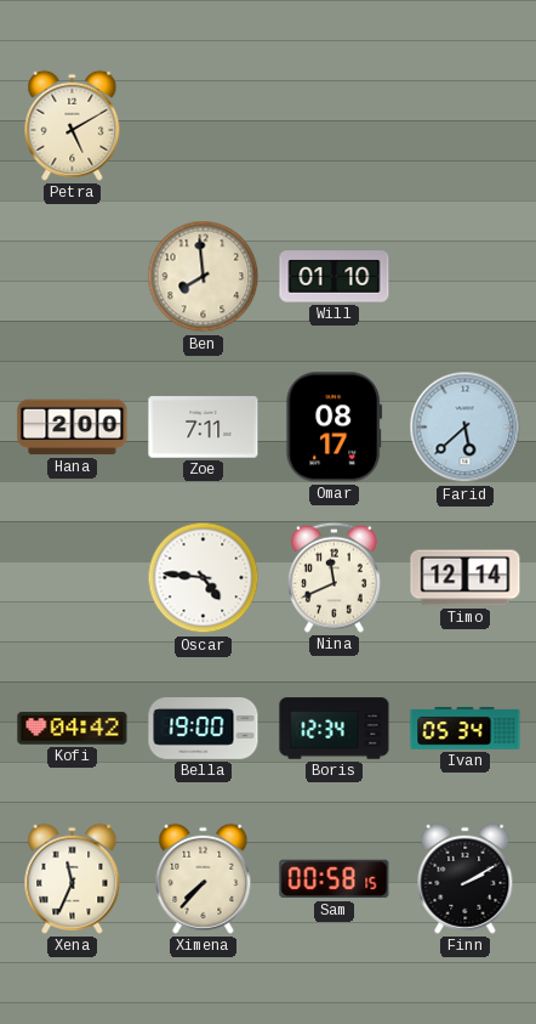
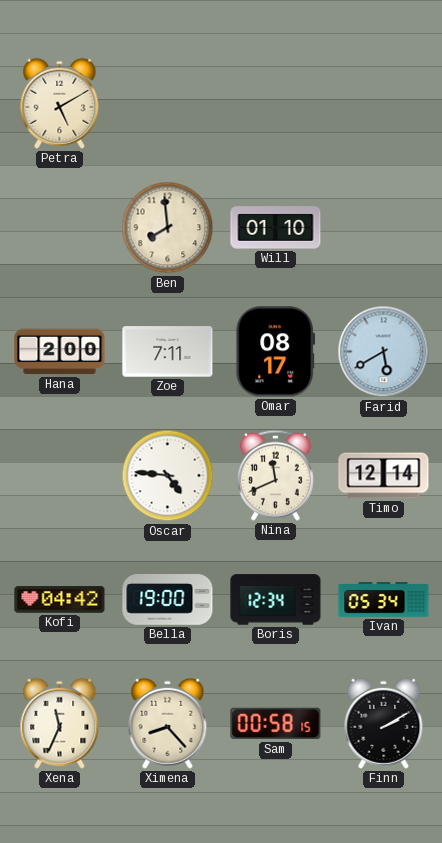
Farid: 5:38 -> 5:40
Ximena: 7:37 -> 8:23
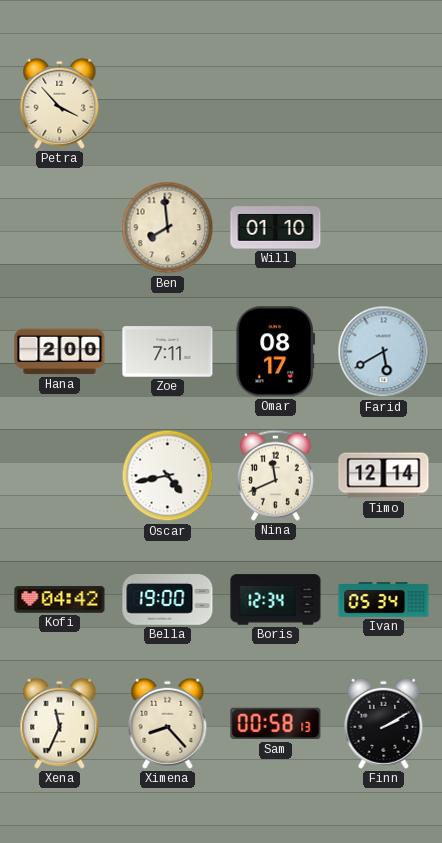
Petra: 5:10 -> 3:53
Oscar: 4:46 -> 4:43
Sam: 00:58:15 -> 00:58:13
